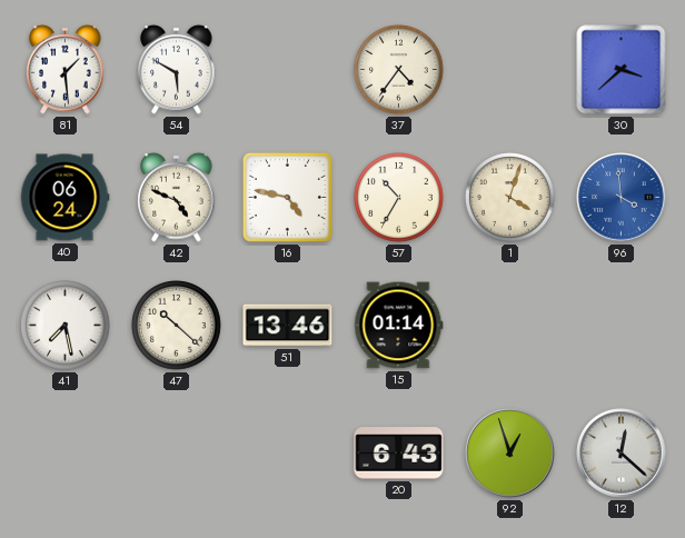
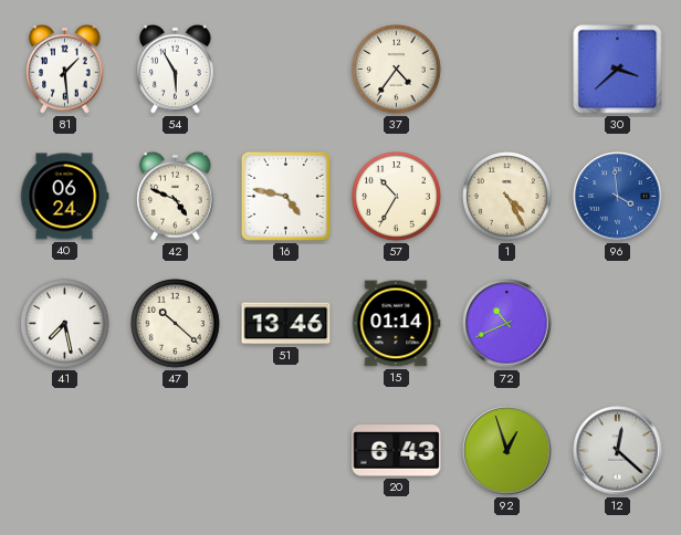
54: 5:50 -> 5:55
1: 4:03 -> 4:25
72: none -> 10:41
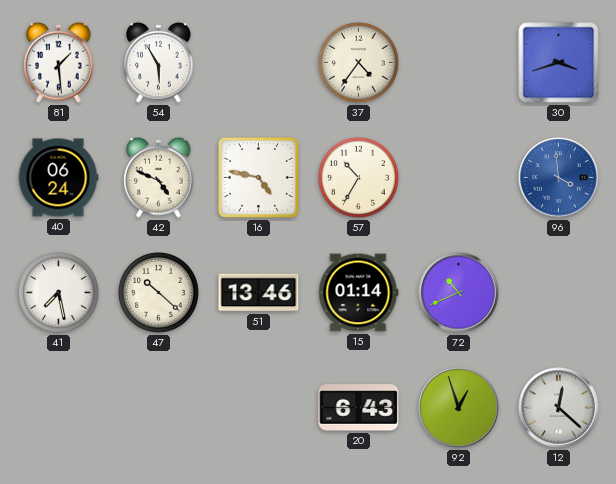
30: 3:38 -> 3:42
1: 4:25 -> none
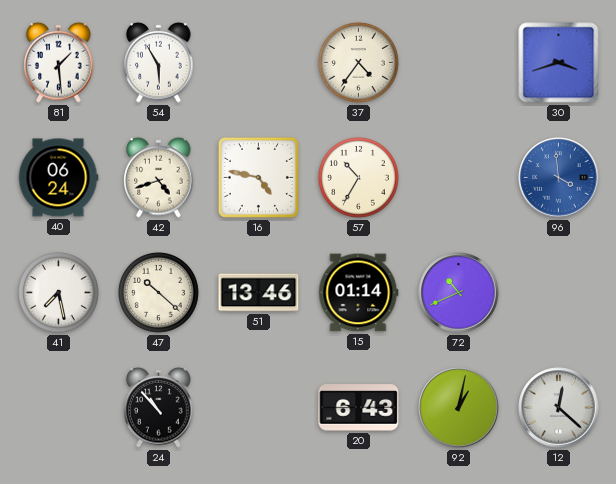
42: 4:49 -> 4:42
24: none -> 10:53
92: 12:57 -> 1:02
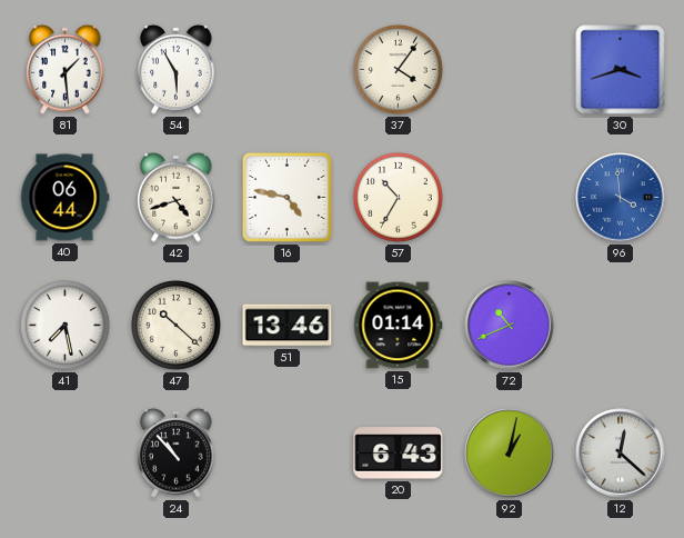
37: 4:36 -> 4:06
40: 06:24 -> 06:44
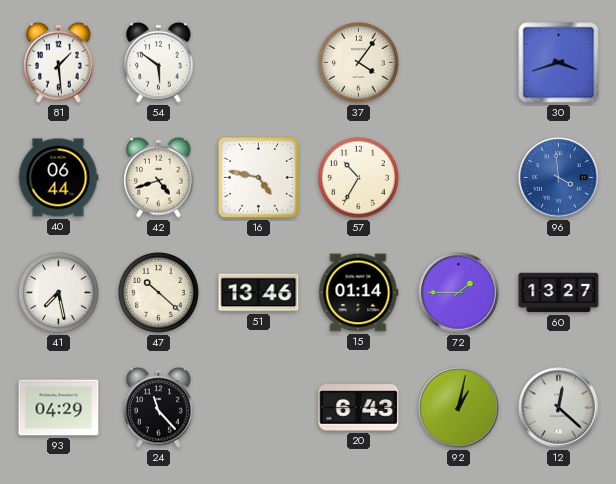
54: 5:55 -> 5:51
72: 10:41 -> 1:45
60: none -> 13:27
93: none -> 04:29
24: 10:53 -> 11:23
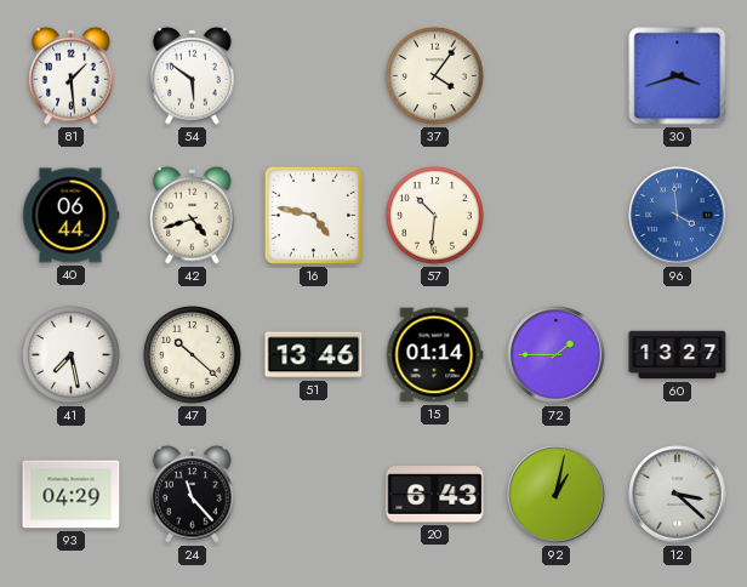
57: 10:35 -> 10:31
12: 12:22 -> 3:22
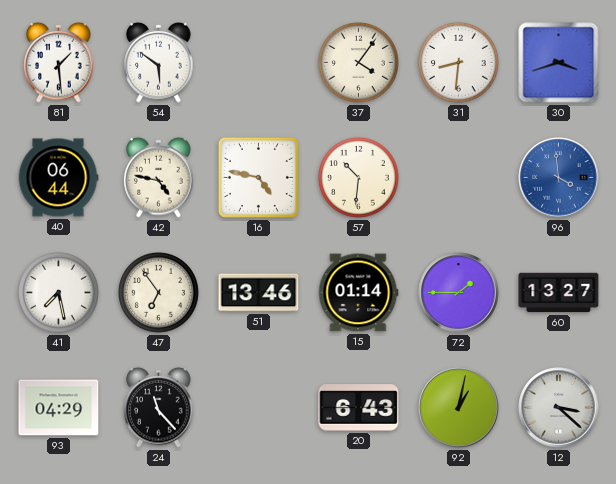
31: none -> 8:31
42: 4:42 -> 4:47
47: 10:22 -> 6:54
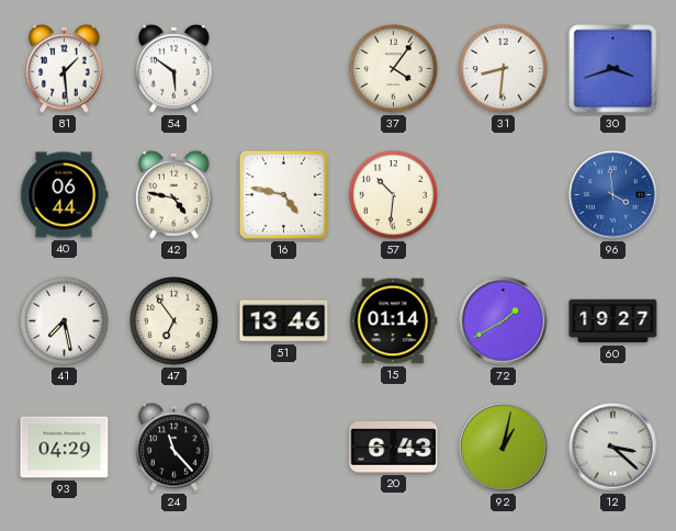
72: 1:45 -> 1:40
60: 13:27 -> 19:27
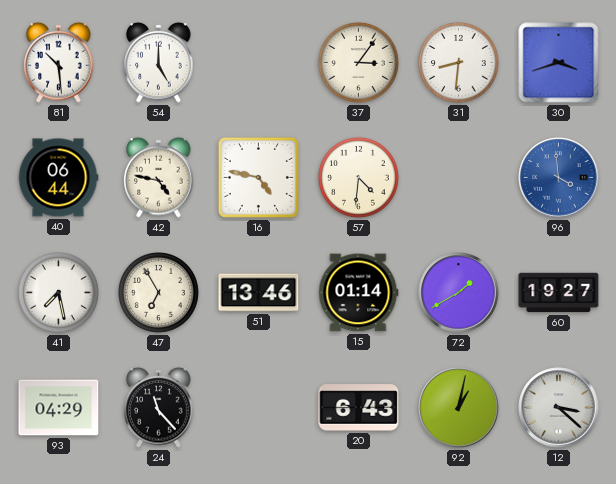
81: 1:29 -> 10:29
54: 5:51 -> 5:00
37: 4:06 -> 3:06
57: 10:31 -> 4:31
47: 6:54 -> 6:55
